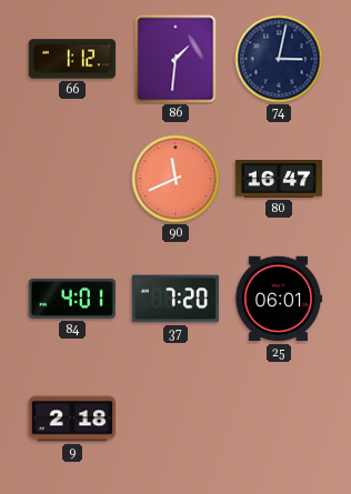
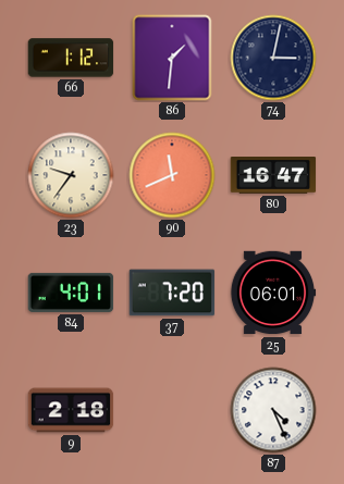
23: none -> 9:36
87: none -> 4:26
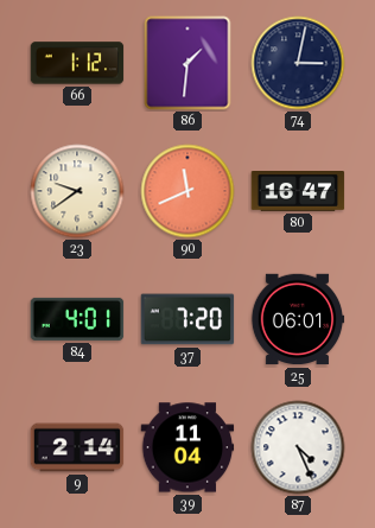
23: 9:36 -> 9:39
9: 2:18 -> 2:14
39: none -> 11:04
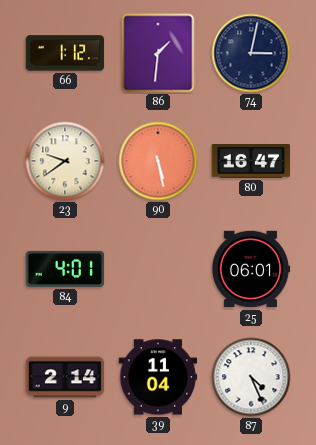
90: 11:41 -> 5:28
37: 7:20 -> none
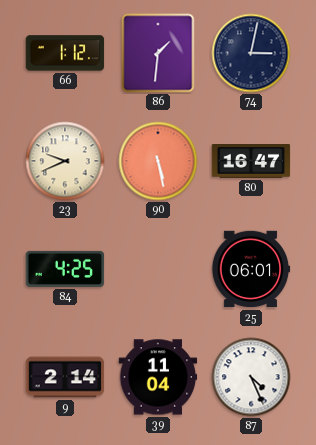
23: 9:39 -> 9:41
84: 4:01 -> 4:25
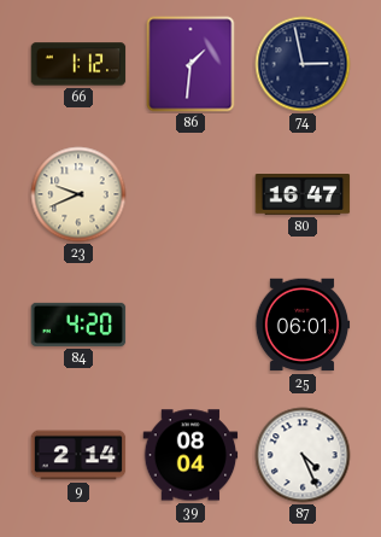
74: 3:02 -> 2:58
90: 5:28 -> none
84: 4:25 -> 4:20
39: 11:04 -> 08:04
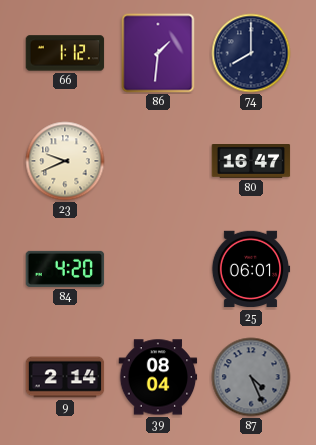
74: 2:58 -> 8:00
87 dial: white -> grey
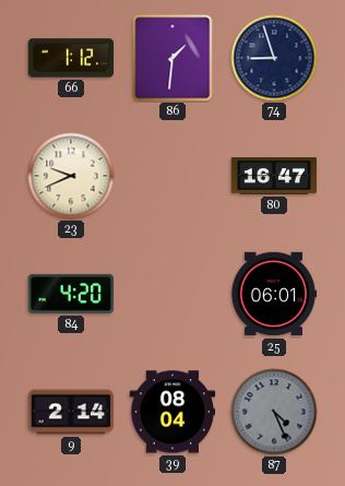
74: 8:00 -> 8:57
